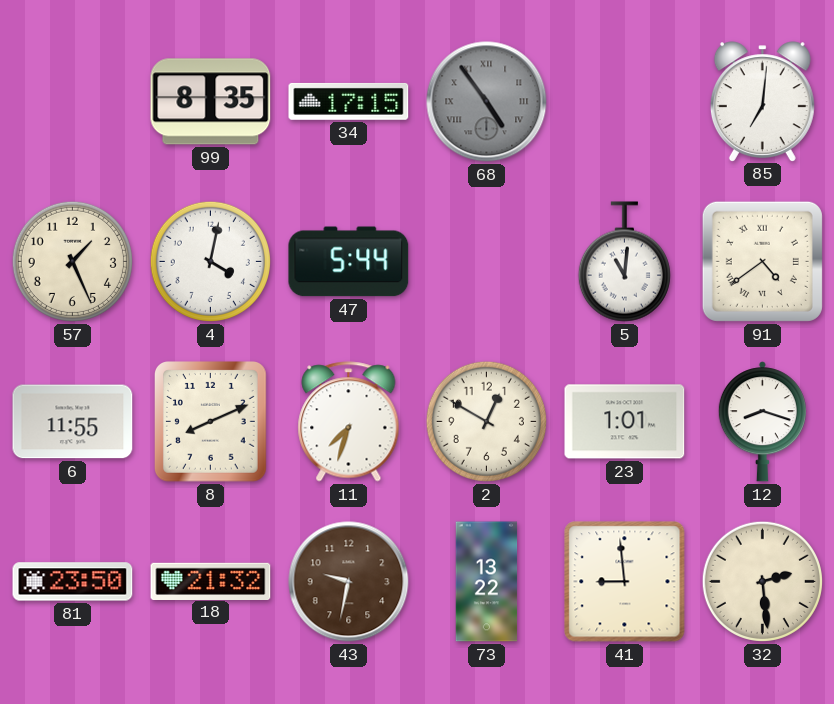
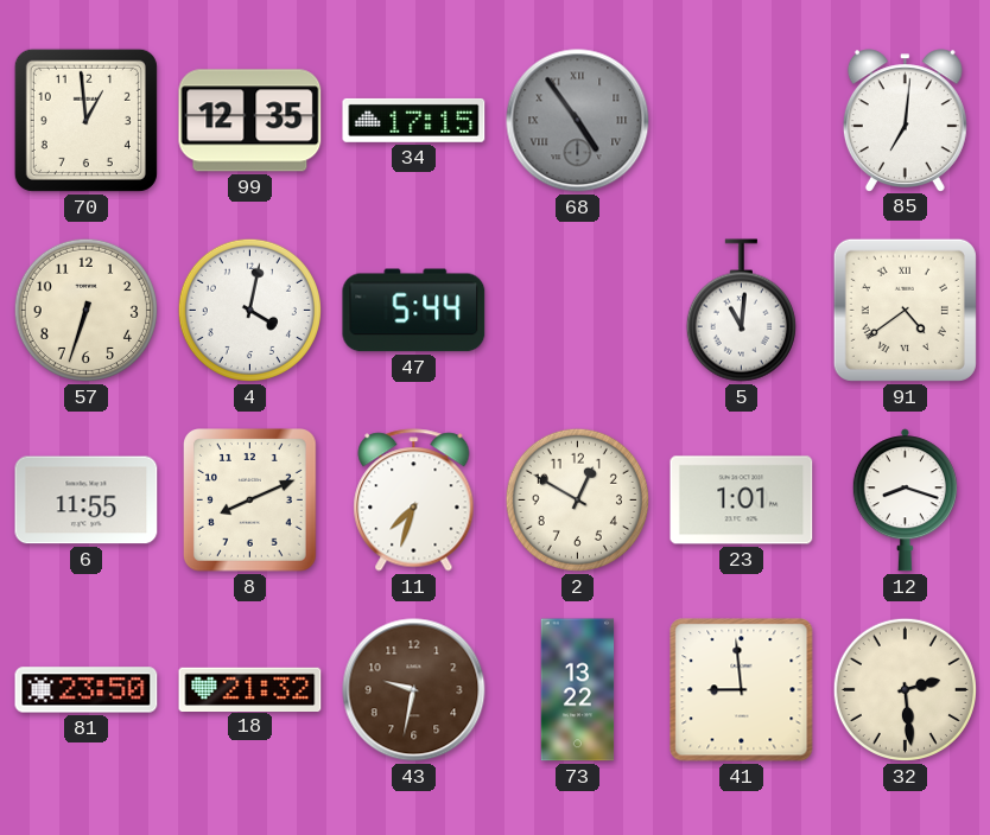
70: none -> 12:59
99: 8:35 -> 12:35
57: 1:26 -> 6:33
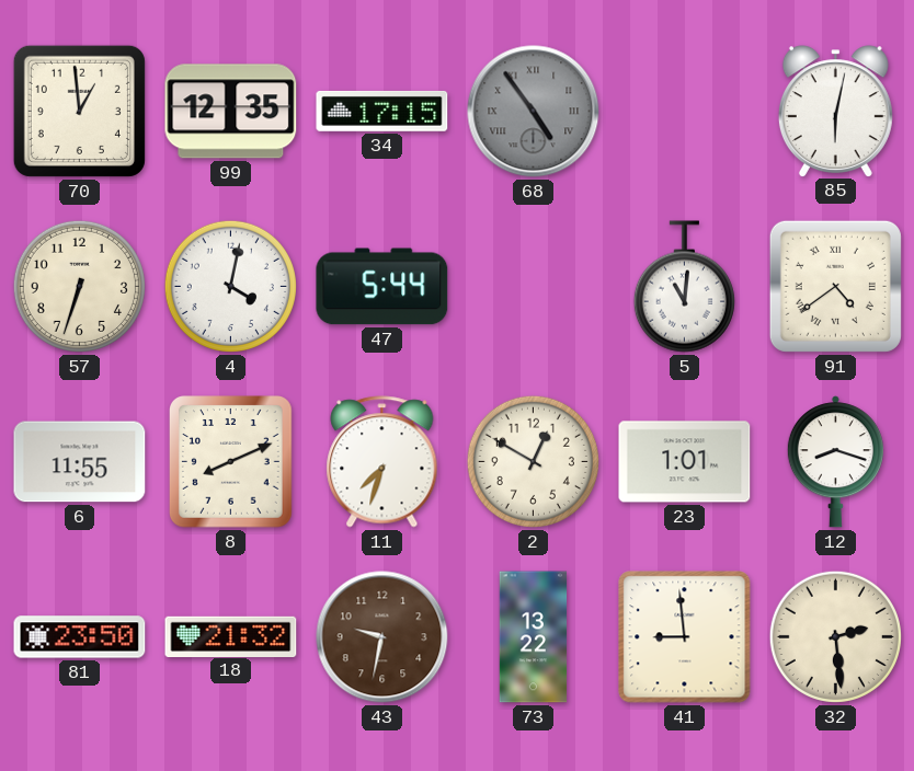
85: 7:01 -> 6:02
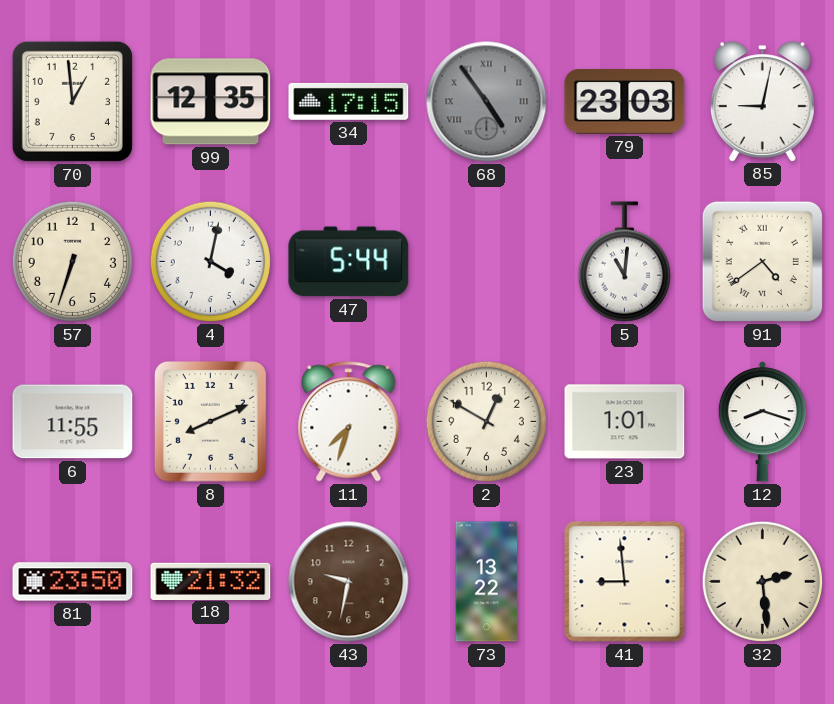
79: none -> 23:03
85: 6:02 -> 9:02
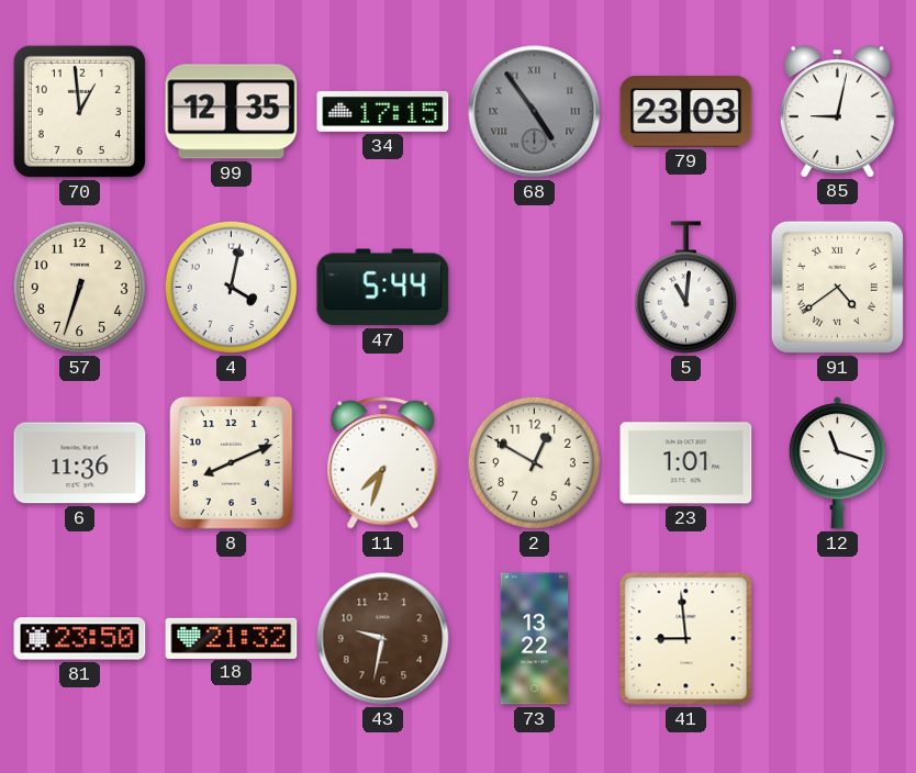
6: 11:55 -> 11:36
12: 8:18 -> 11:18
32: 2:29 -> none
